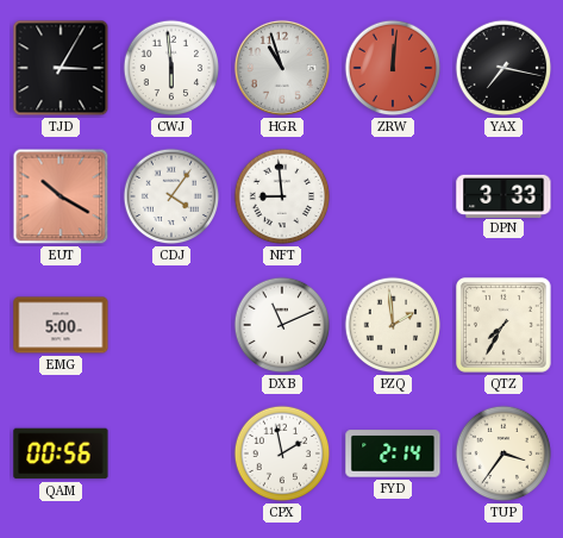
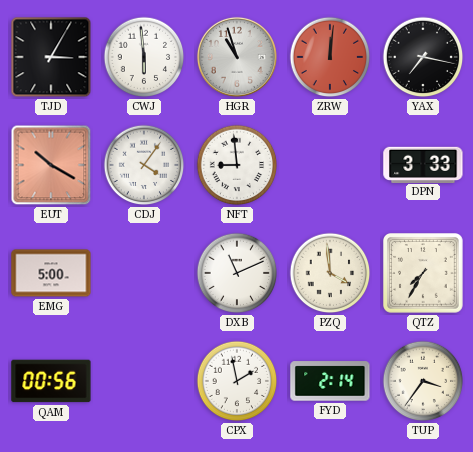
PZQ: 1:59 -> 3:59
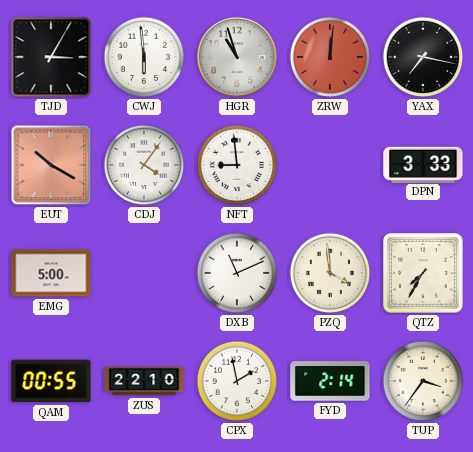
QAM: 00:56 -> 00:55
ZUS: none -> 22:10
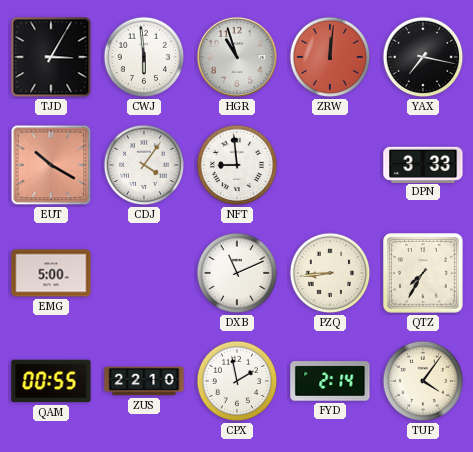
PZQ: 3:59 -> 8:44
TUP: 3:36 -> 4:06
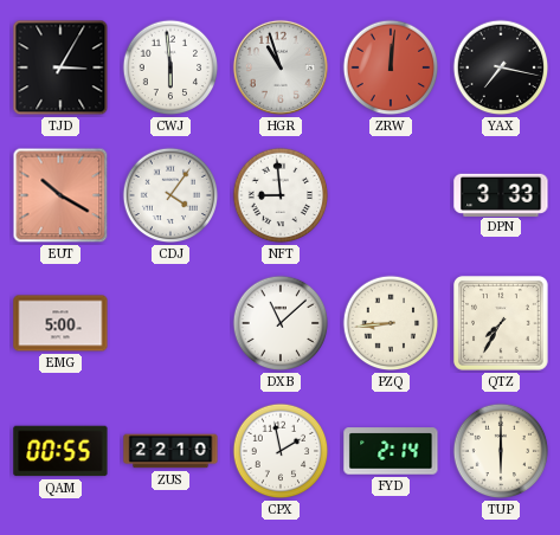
DXB: 11:11 -> 11:08
TUP: 4:06 -> 6:00
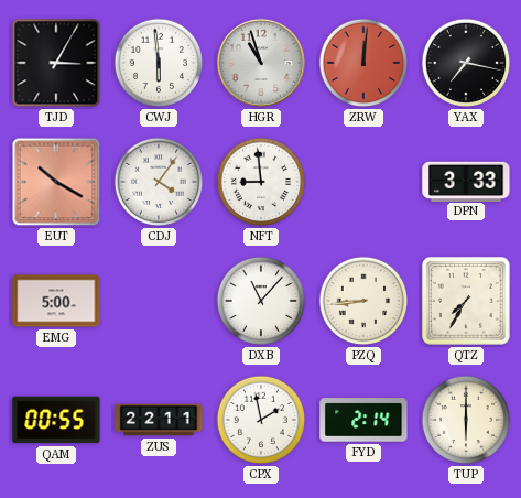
DXB: 11:08 -> 11:07
ZUS: 22:10 -> 22:11
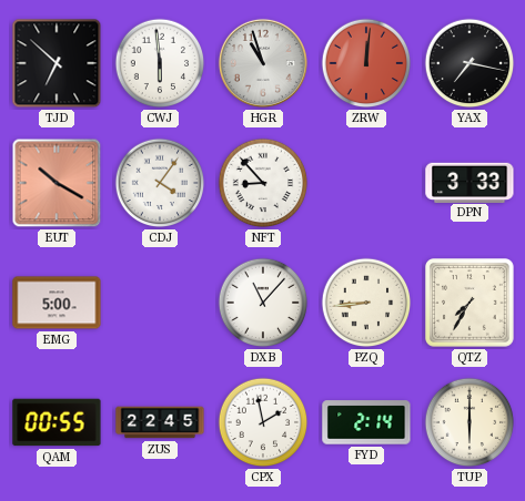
TJD: 3:05 -> 6:52
NFT: 8:59 -> 8:53
ZUS: 22:11 -> 22:45
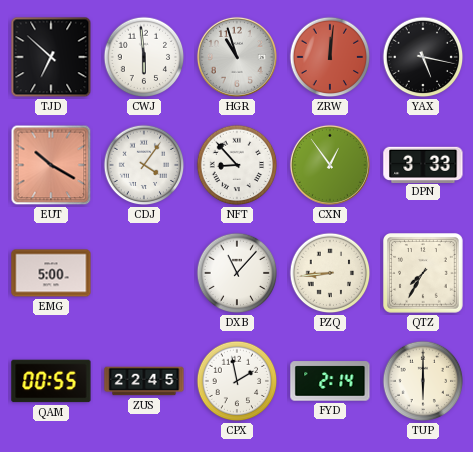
YAX: 7:17 -> 5:17
CXN: none -> 12:54
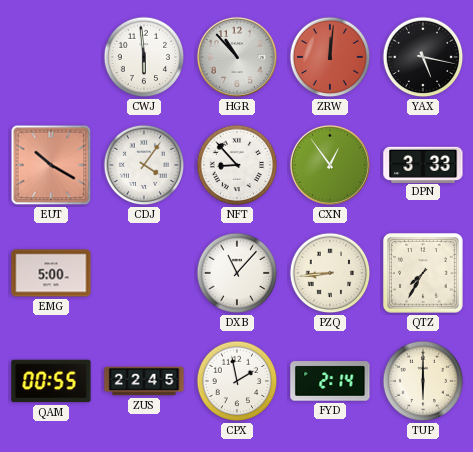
TJD: 6:52 -> none
HGR: 10:57 -> 10:53
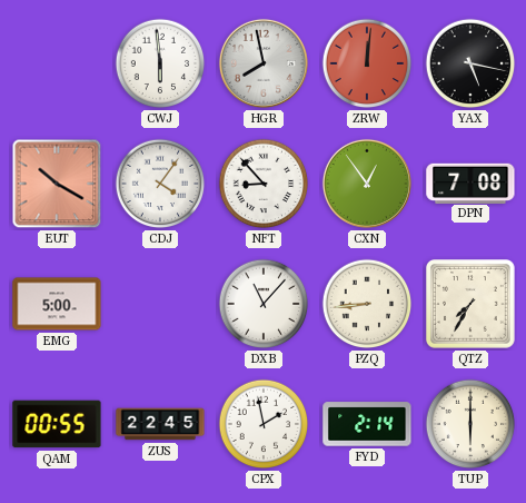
HGR: 10:53 -> 7:58
DPN: 3:33 -> 7:08
